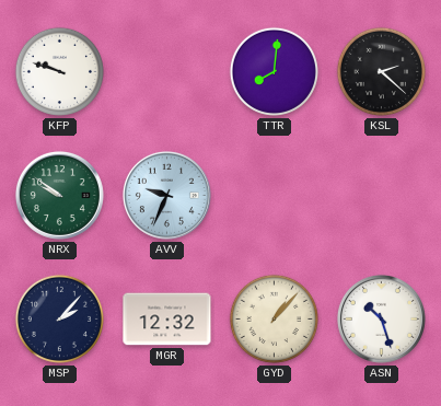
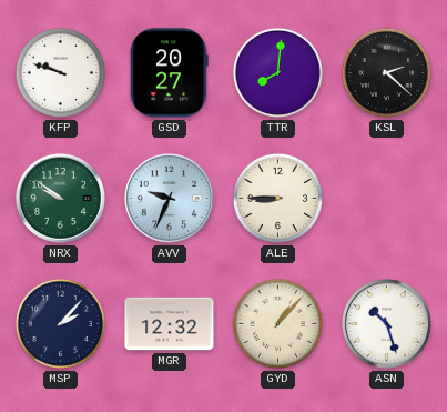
GSD: none -> 20:27
ALE: none -> 8:45
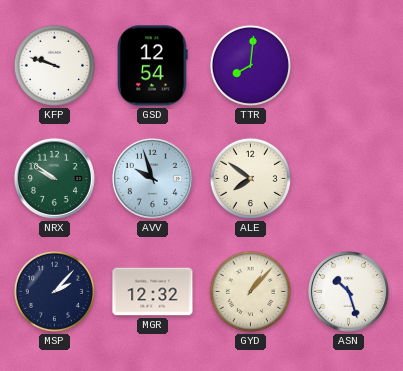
GSD: 20:27 -> 12:54
KSL: 2:22 -> none
AVV: 9:34 -> 9:57
ALE: 8:45 -> 7:51
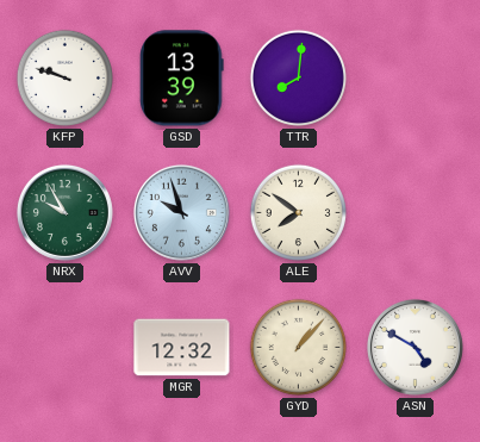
GSD: 12:54 -> 13:39
NRX: 9:51 -> 9:55
MSP: 2:07 -> none
ASN: 10:27 -> 4:50
